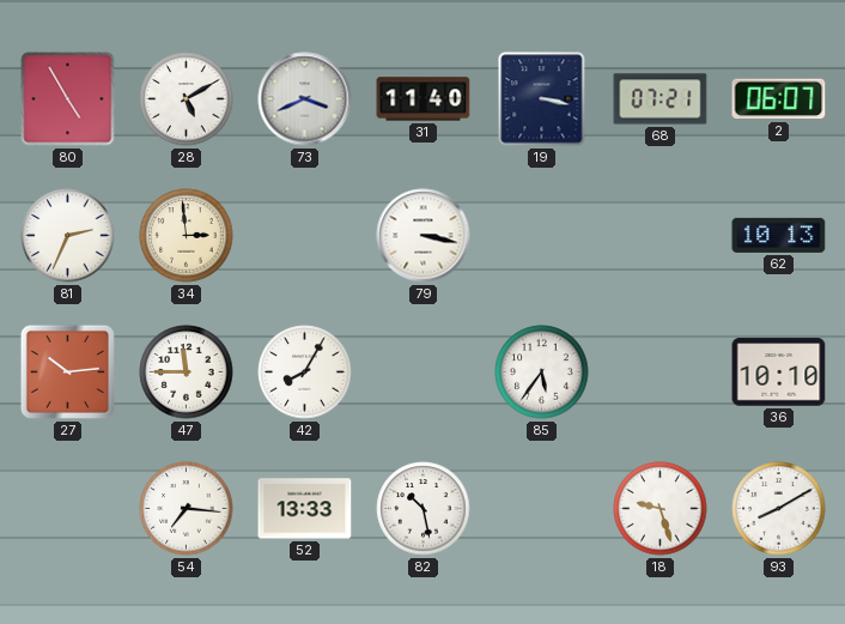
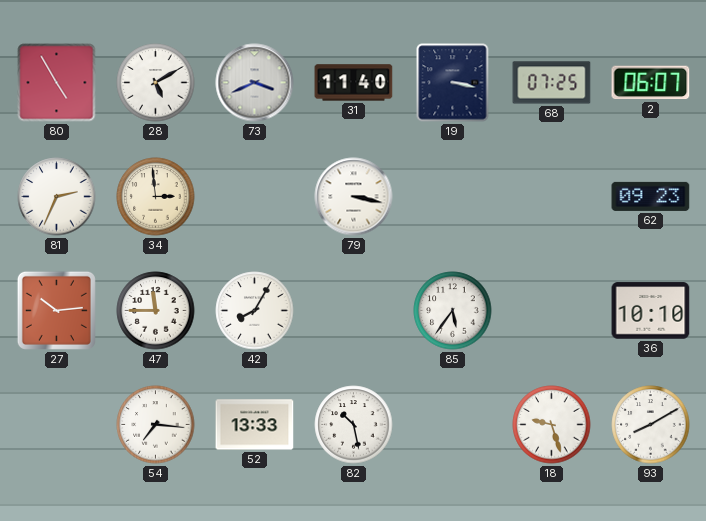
68: 07:21 -> 07:25
62: 10:13 -> 09:23
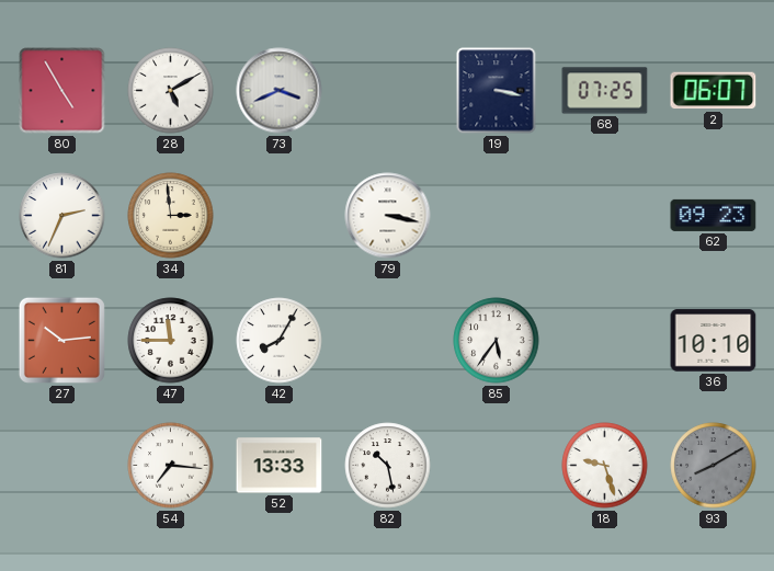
31: 11:40 -> none
93 dial: white -> grey
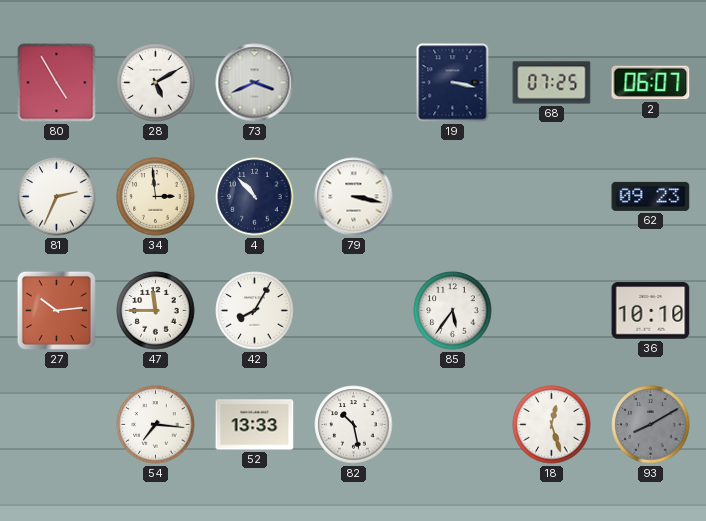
4: none -> 10:53
18: 9:27 -> 12:27
